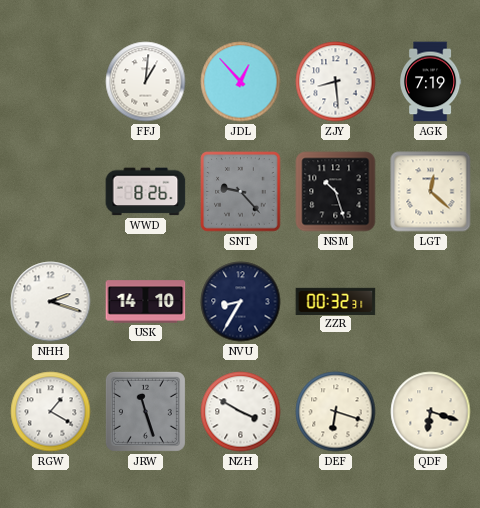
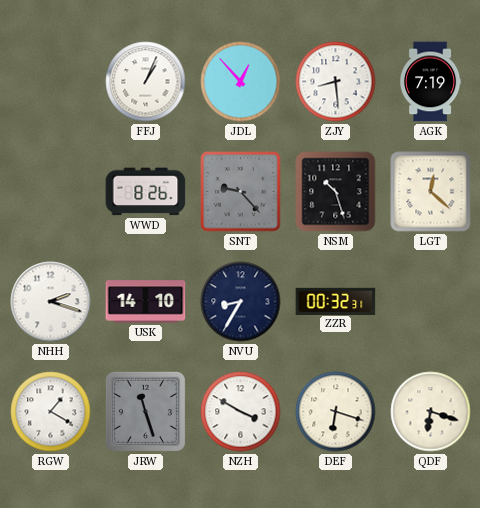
FFJ: 1:01 -> 1:04
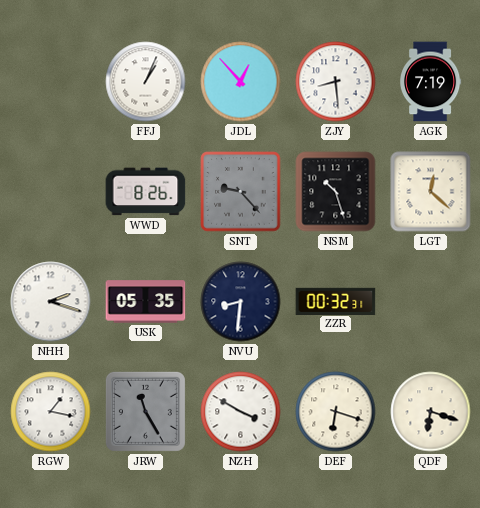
USK: 14:10 -> 05:35
NVU: 8:35 -> 8:31
RGW: 1:20 -> 1:17
JRW: 11:27 -> 11:25
